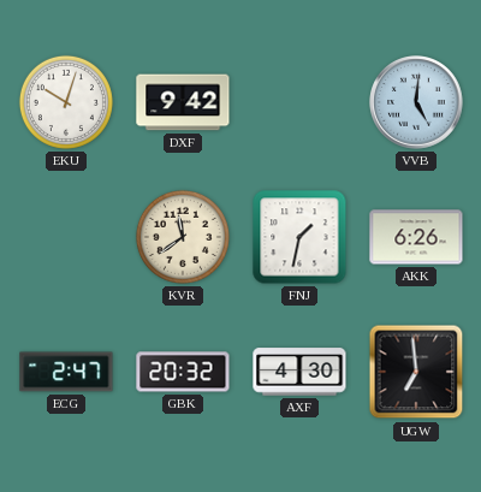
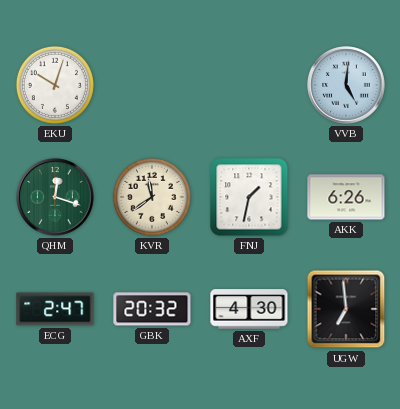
DXF: 9:42 -> none
QHM: none -> 12:18
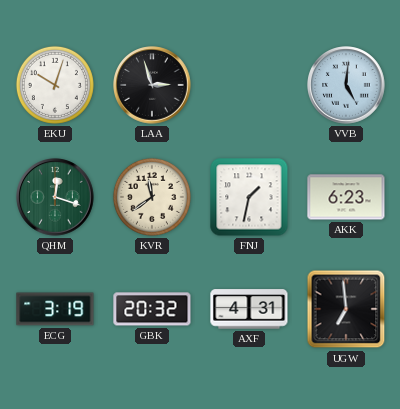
LAA: none -> 2:57
AKK: 6:26 -> 6:23
ECG: 2:47 -> 3:19
AXF: 4:30 -> 4:31
